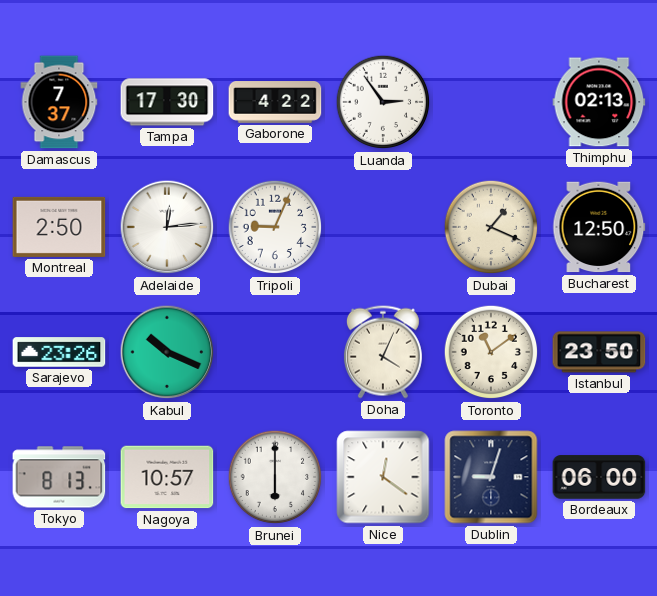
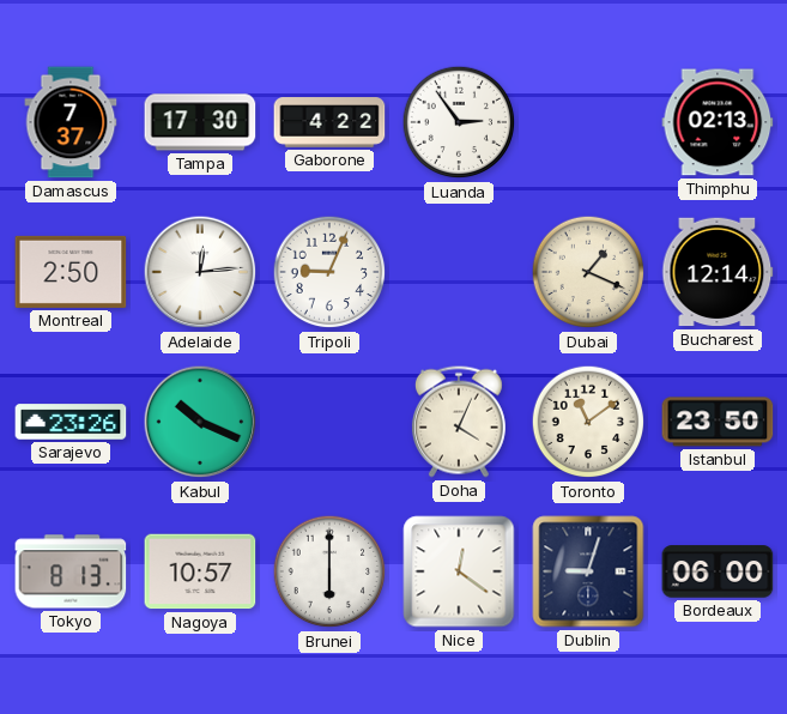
Bucharest: 12:50 -> 12:14
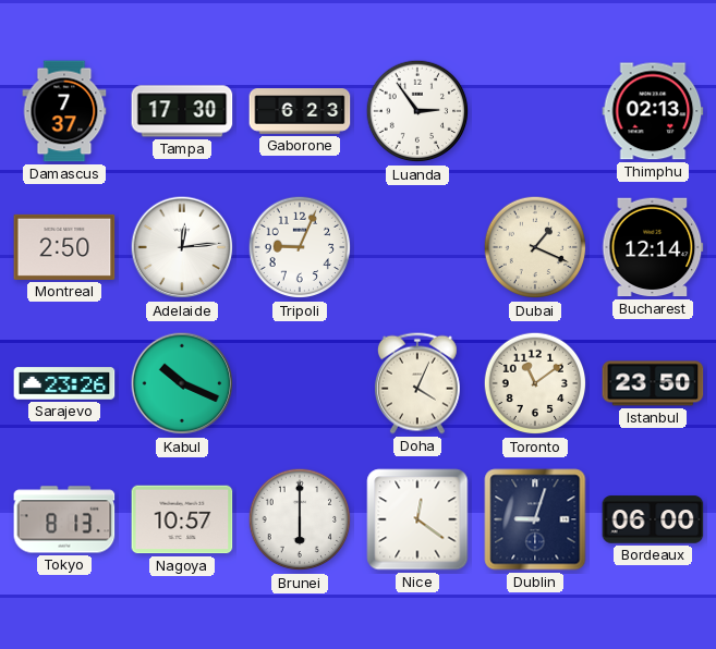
Gaborone: 4:22 -> 6:23
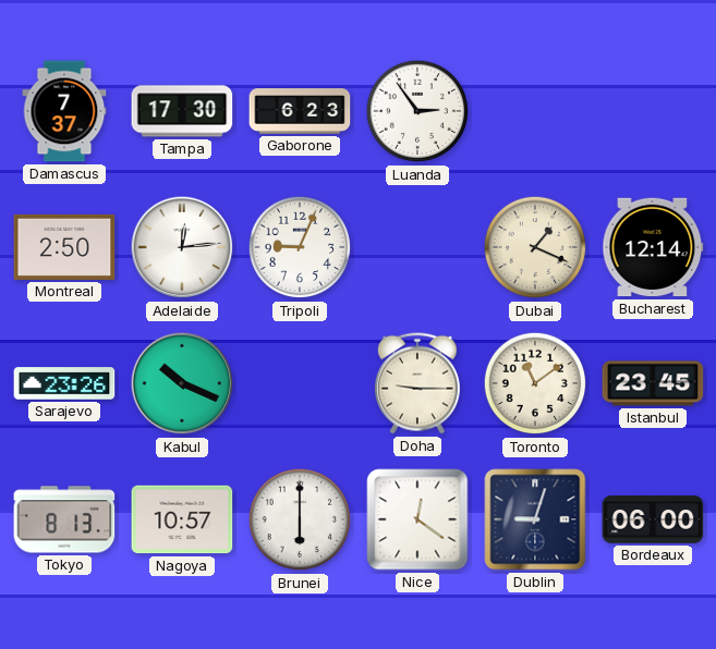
Thimphu: 02:13 -> none
Doha: 4:04 -> 9:15
Istanbul: 23:50 -> 23:45
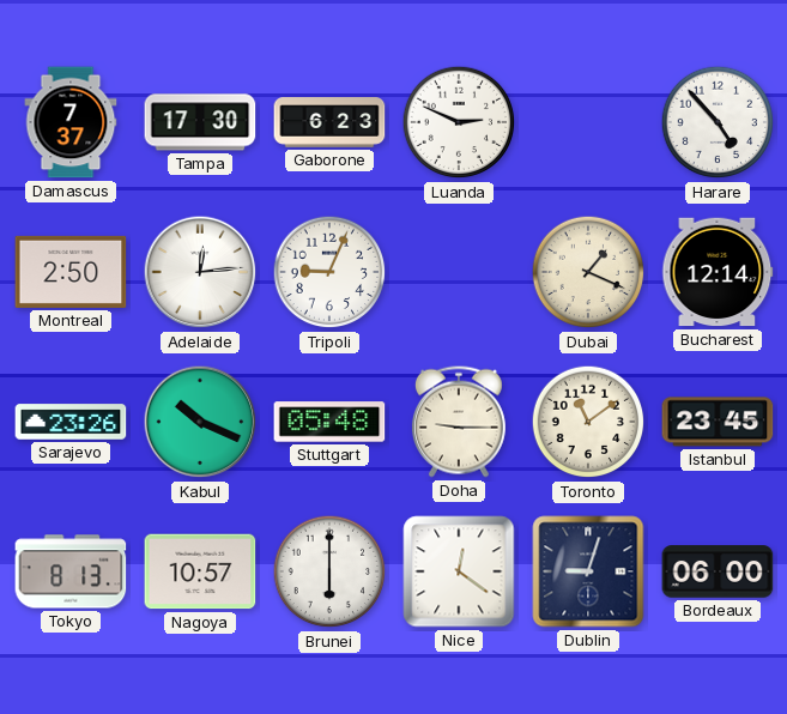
Luanda: 2:54 -> 2:49
Harare: none -> 4:53
Stuttgart: none -> 05:48
